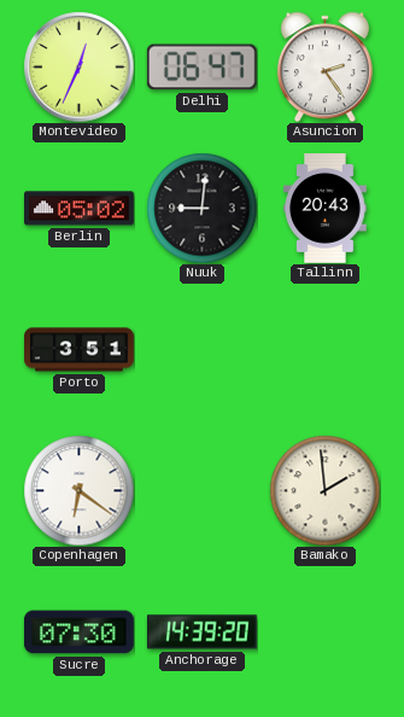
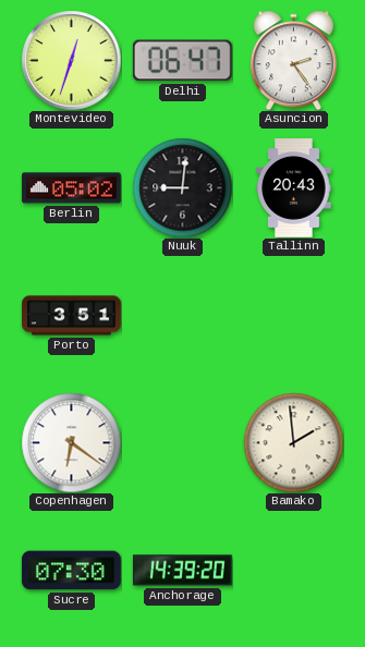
Montevideo: 12:34 -> 12:33
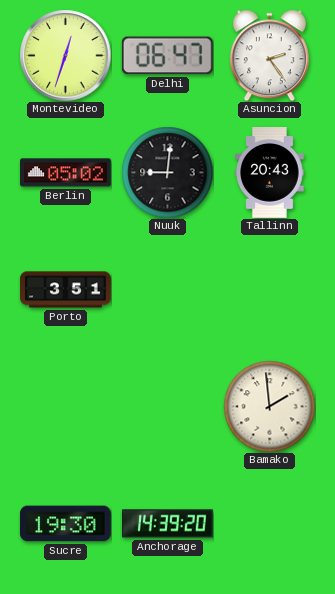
Copenhagen: 6:21 -> none
Sucre: 07:30 -> 19:30
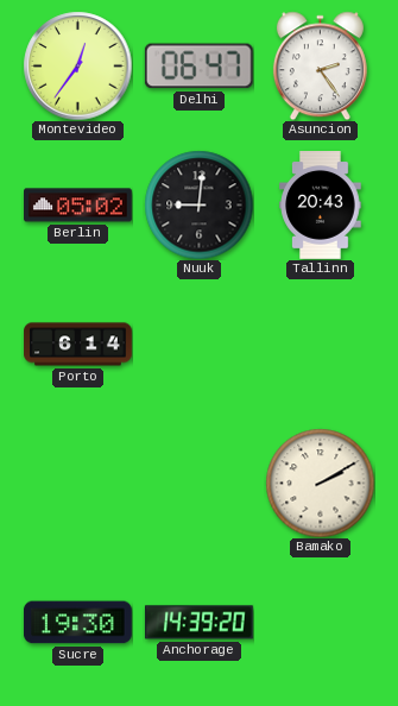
Montevideo: 12:33 -> 12:36
Porto: 3:51 -> 6:14
Bamako: 1:59 -> 2:10
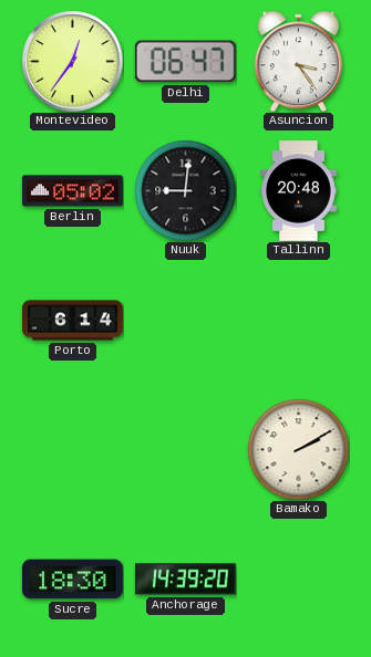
Asuncion: 2:24 -> 3:24
Tallinn: 20:43 -> 20:48
Sucre: 19:30 -> 18:30
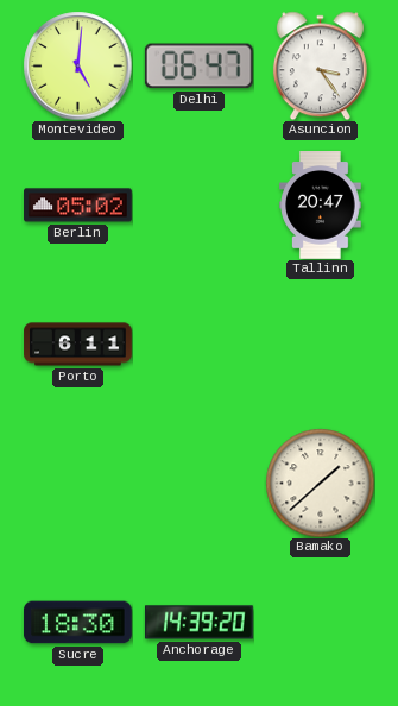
Montevideo: 12:36 -> 5:01
Nuuk: 9:01 -> none
Tallinn: 20:48 -> 20:47
Porto: 6:14 -> 6:11
Bamako: 2:10 -> 1:38
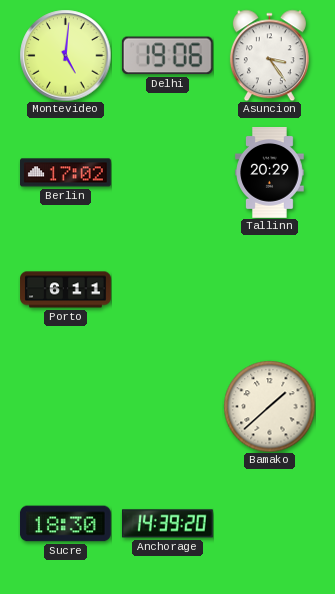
Delhi: 06:47 -> 19:06
Berlin: 05:02 -> 17:02
Tallinn: 20:47 -> 20:29
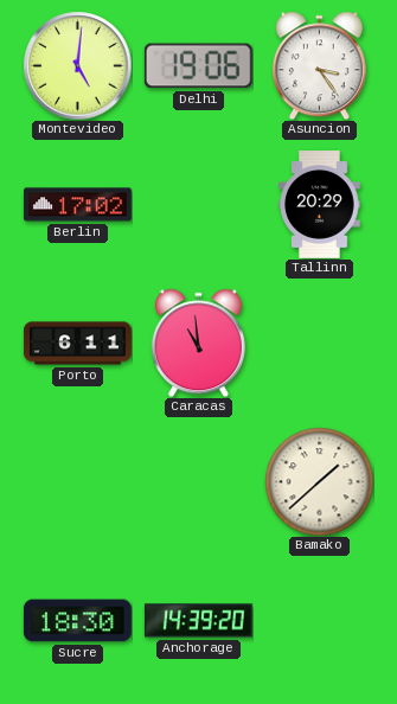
Caracas: none -> 10:59
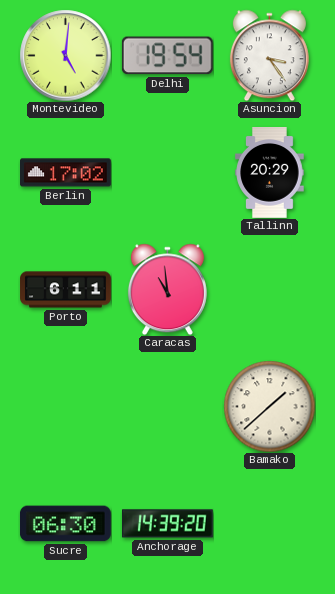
Delhi: 19:06 -> 19:54
Sucre: 18:30 -> 06:30
